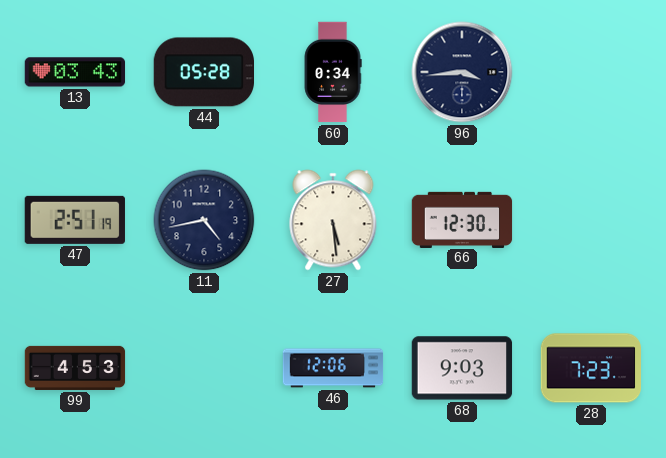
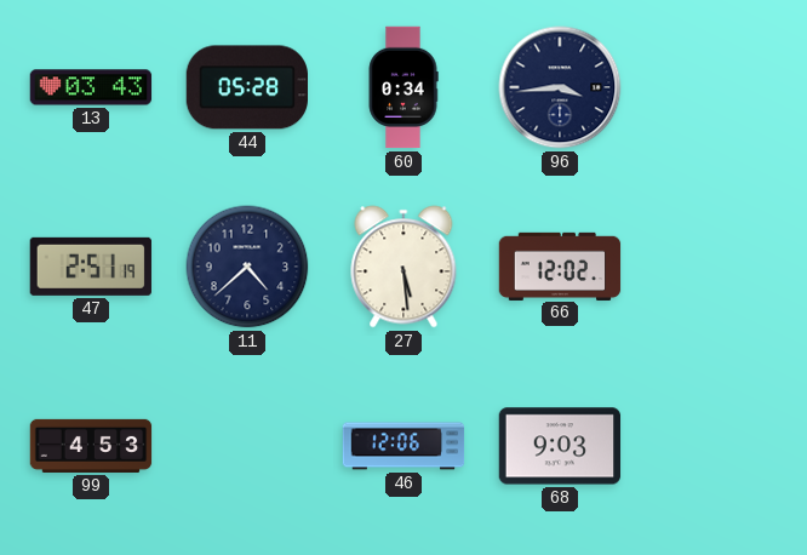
11: 4:43 -> 4:38
66: 12:30 -> 12:02
28: 7:23 -> none
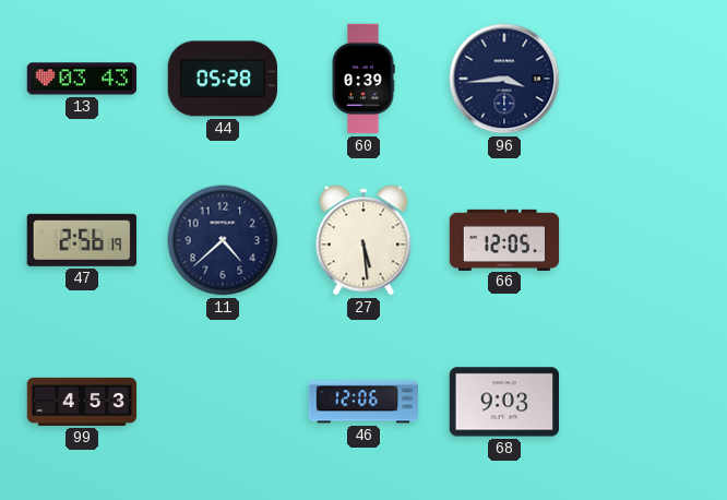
60: 0:34 -> 0:39
47: 2:51 -> 2:56
66: 12:02 -> 12:05
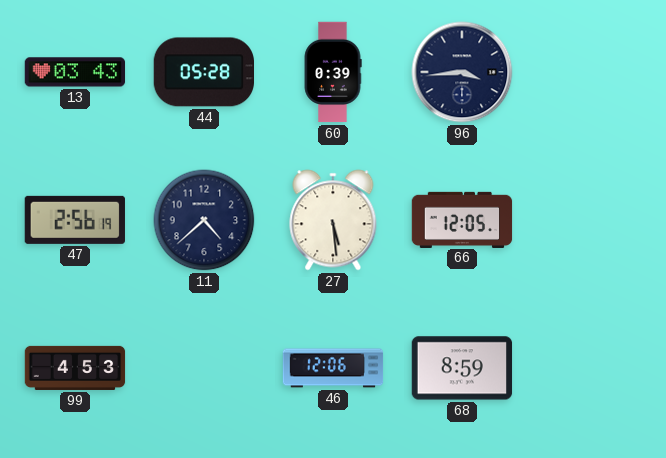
68: 9:03 -> 8:59
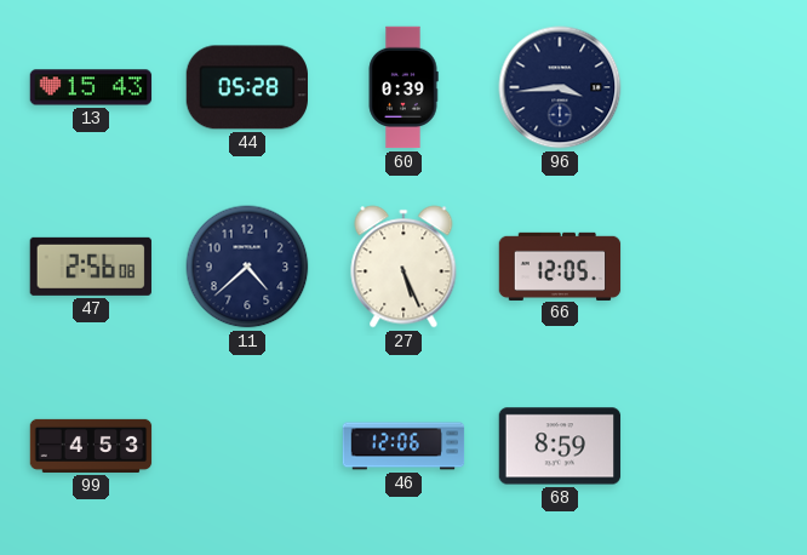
13: 03:43 -> 15:43
47: 2:56:19 -> 2:56:08
27: 5:29 -> 5:26
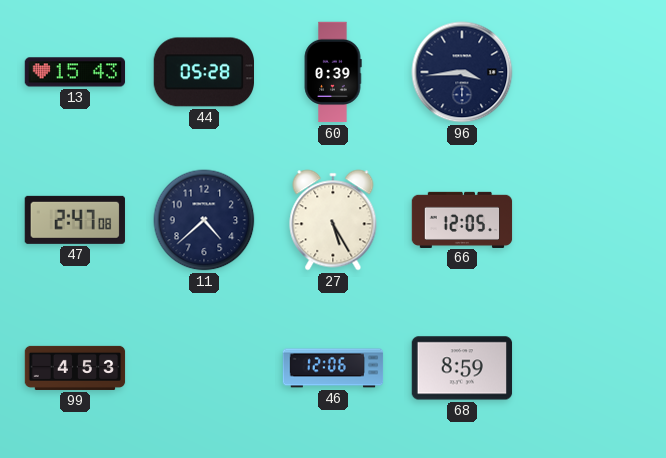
47: 2:56 -> 2:47
27: 5:26 -> 5:25
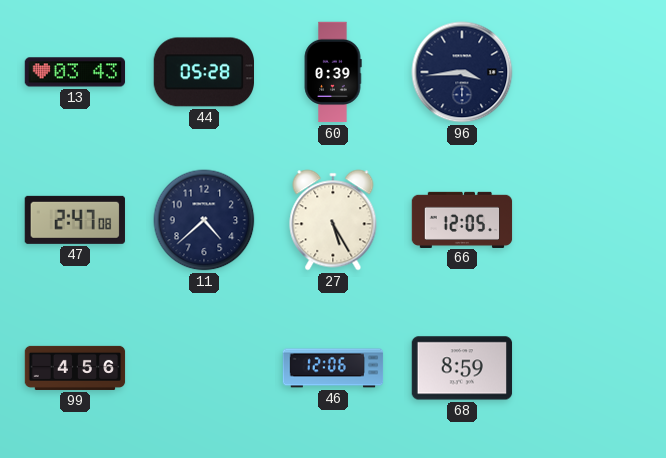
13: 15:43 -> 03:43
99: 4:53 -> 4:56
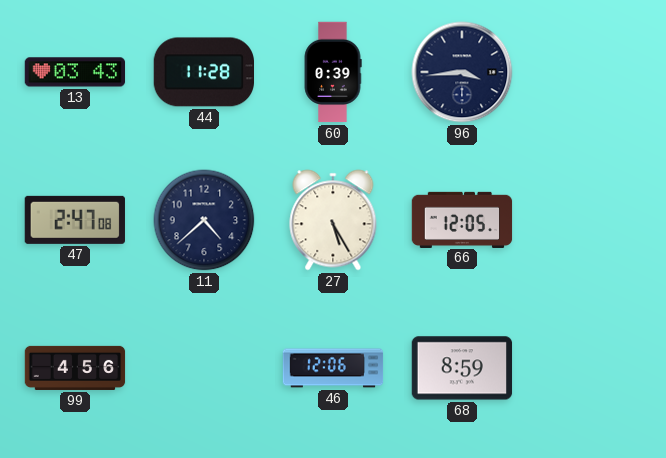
44: 05:28 -> 11:28
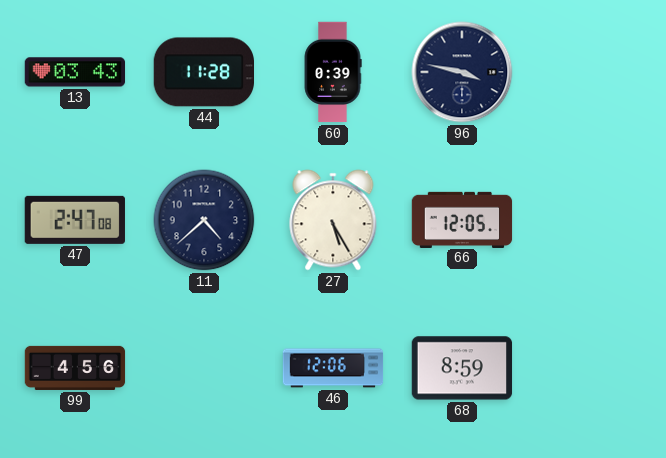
96: 3:44 -> 3:47
